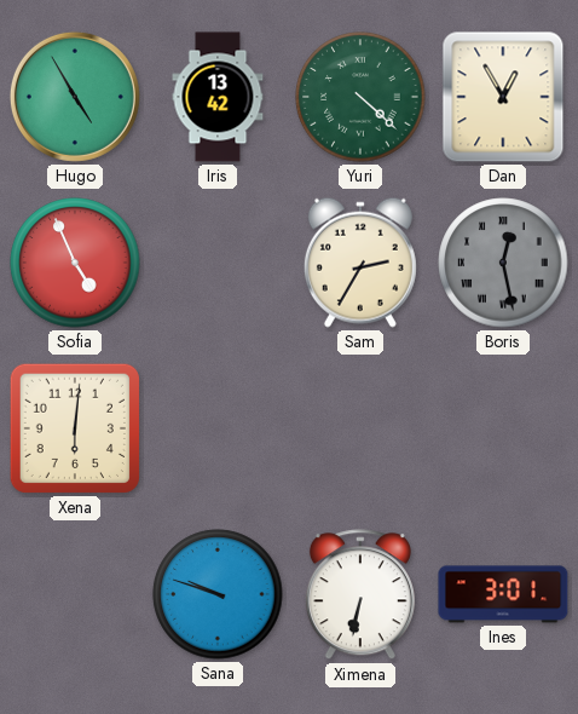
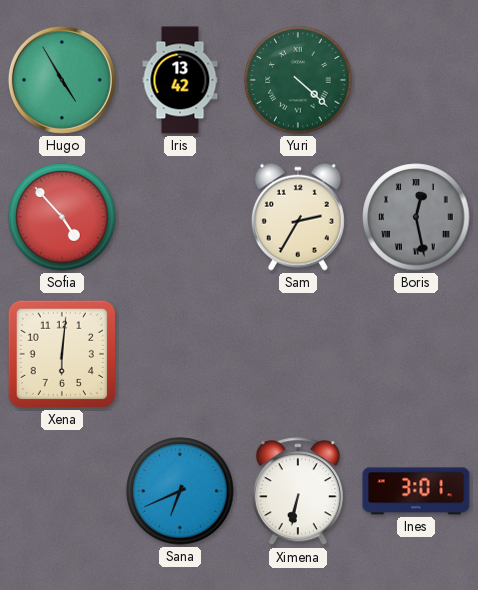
Dan: 12:55 -> none
Sofia: 4:56 -> 4:53
Sana: 9:48 -> 6:41
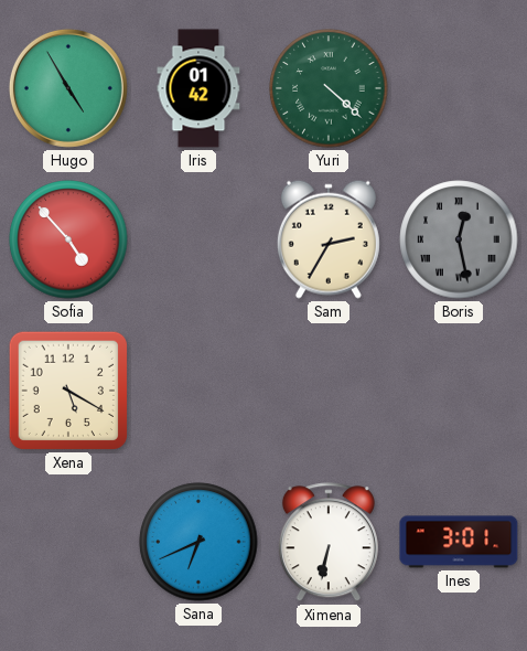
Iris: 13:42 -> 01:42
Xena: 6:01 -> 5:20
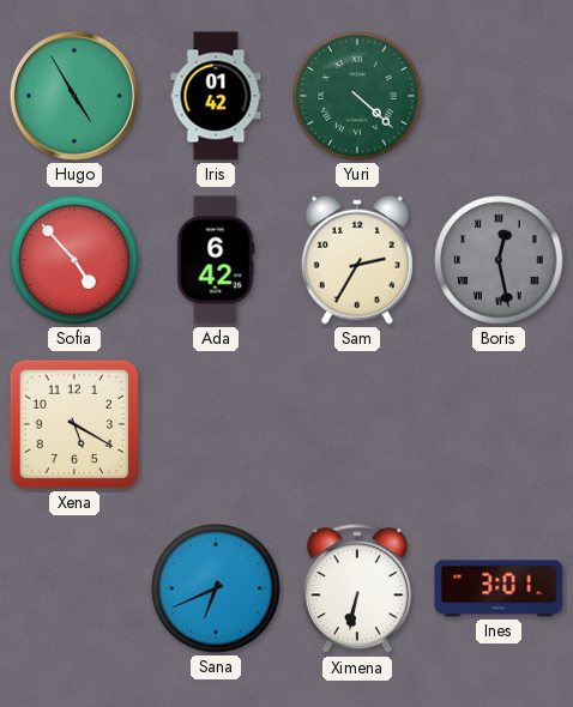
Ada: none -> 6:42
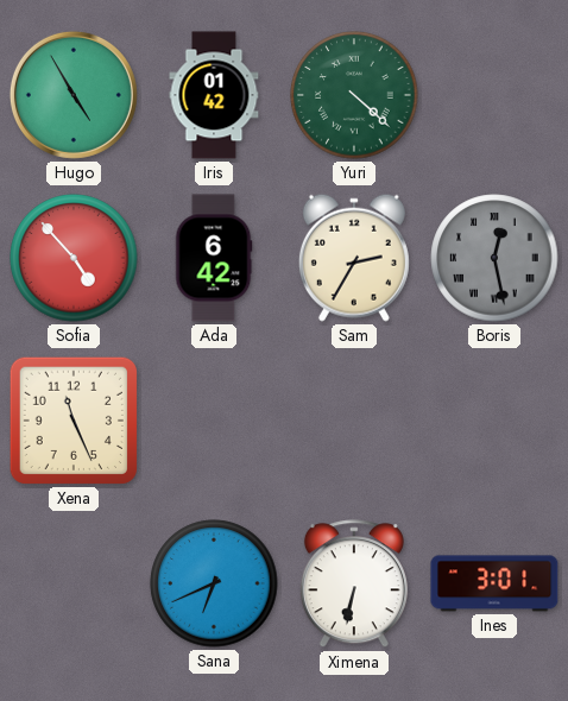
Xena: 5:20 -> 11:26
